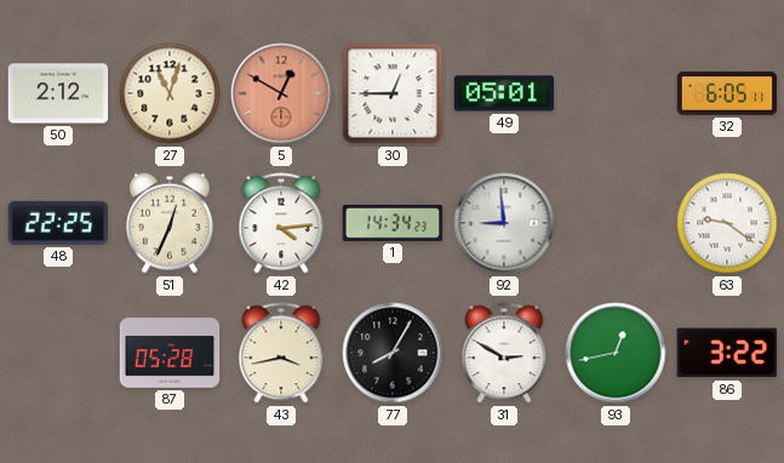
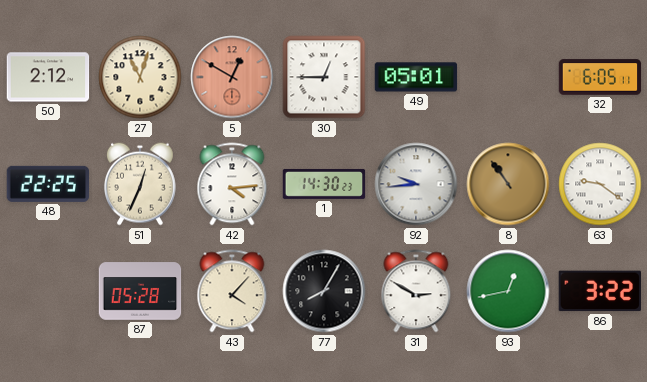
1: 14:34 -> 14:30
92: 8:59 -> 9:44
8: none -> 10:54
43: 3:43 -> 4:07
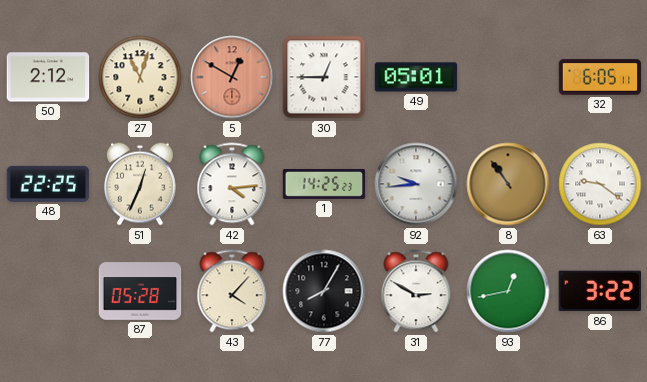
1: 14:30 -> 14:25
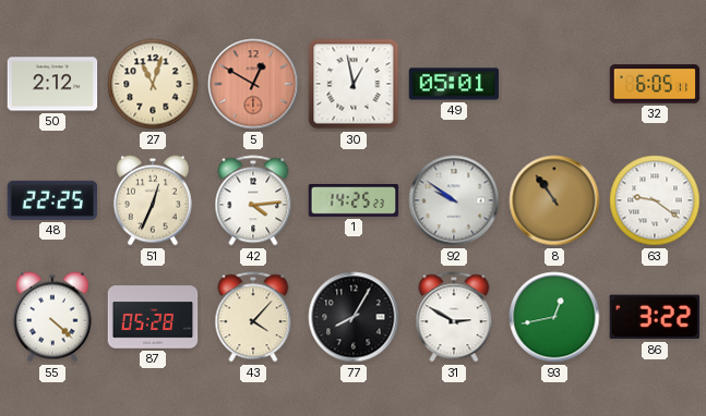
30: 12:45 -> 12:58
92: 9:44 -> 9:51
55: none -> 4:22
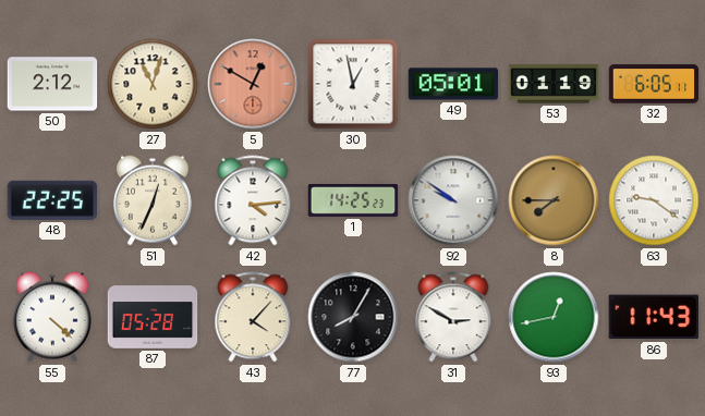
53: none -> 01:19
8: 10:54 -> 7:45
86: 3:22 -> 11:43
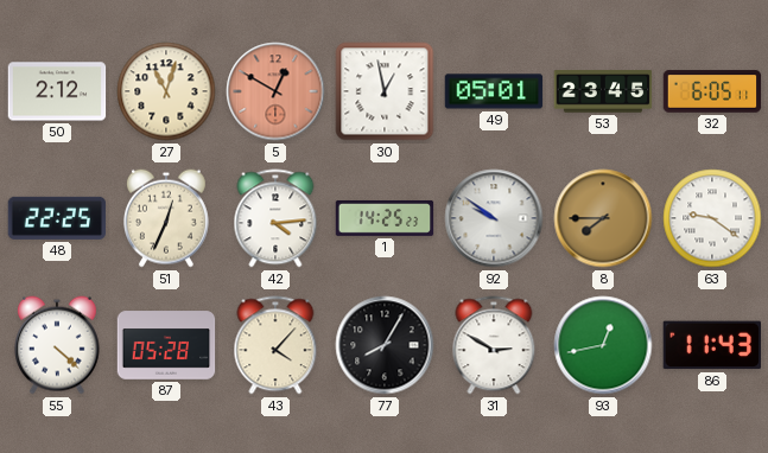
53: 01:19 -> 23:45
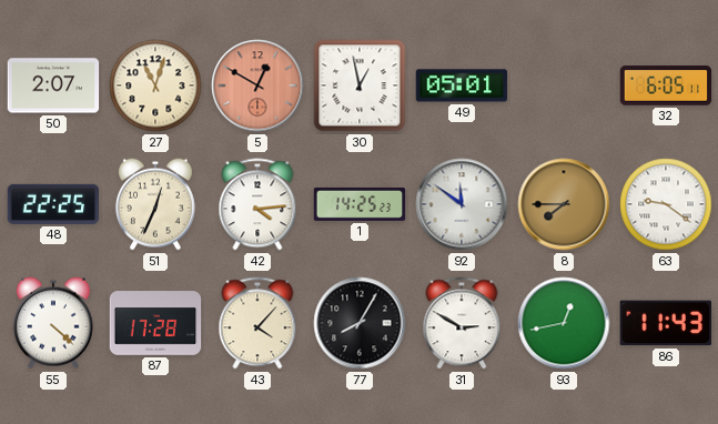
50: 2:12 -> 2:07
53: 23:45 -> none
92: 9:51 -> 11:51
87: 05:28 -> 17:28
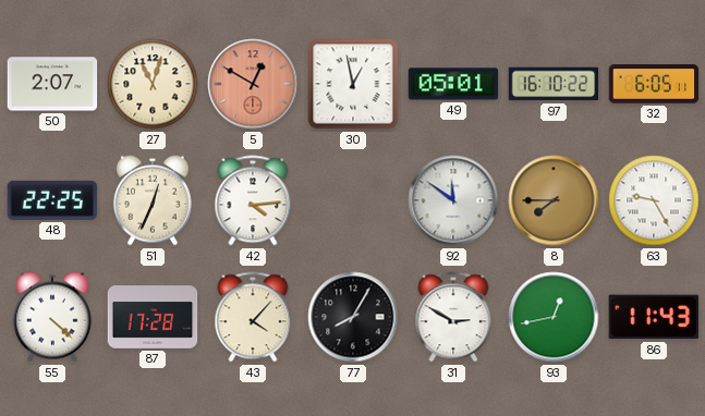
97: none -> 16:10
1: 14:25 -> none
63: 9:21 -> 9:25
